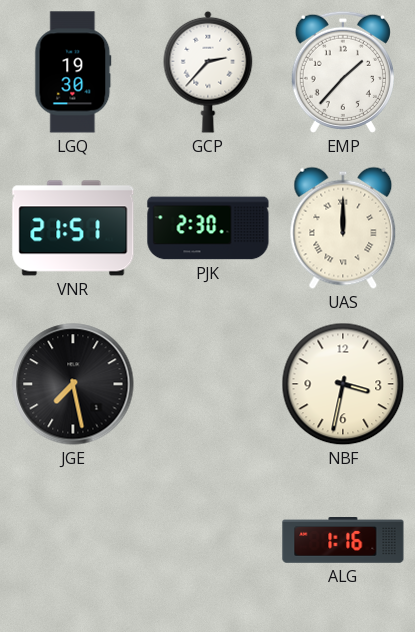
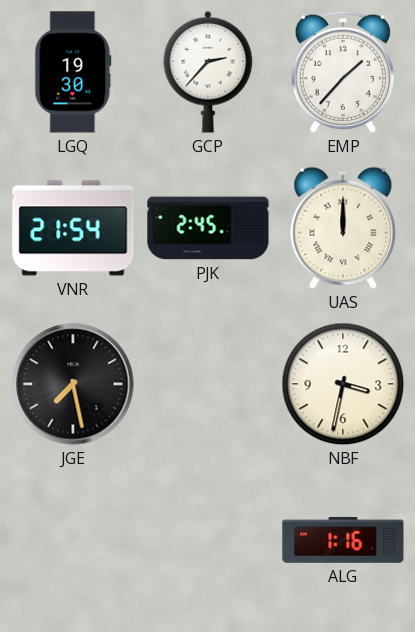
VNR: 21:51 -> 21:54
PJK: 2:30 -> 2:45
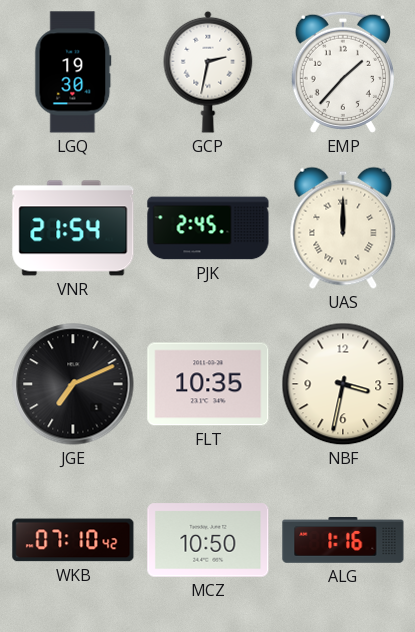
GCP: 2:37 -> 2:32
JGE: 7:28 -> 7:11
FLT: none -> 10:35
WKB: none -> 07:10
MCZ: none -> 10:50
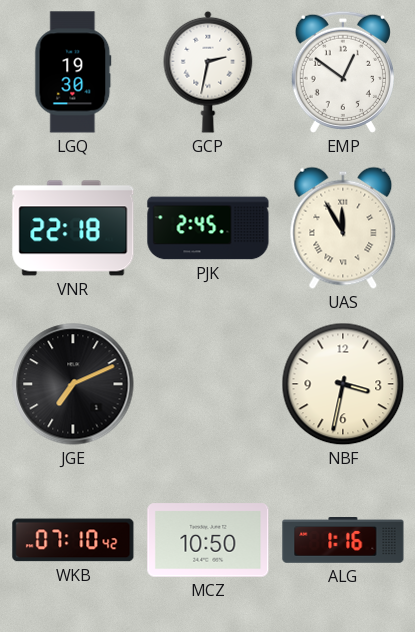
EMP: 1:37 -> 12:51
VNR: 21:54 -> 22:18
UAS: 12:00 -> 11:55
FLT: 10:35 -> none
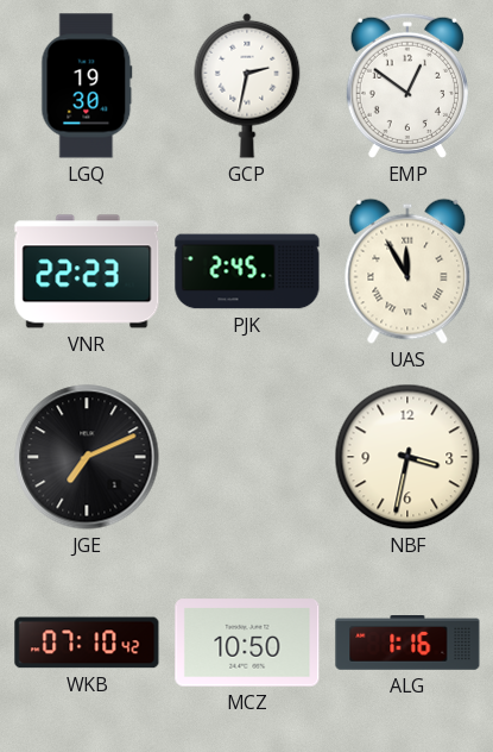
VNR: 22:18 -> 22:23
